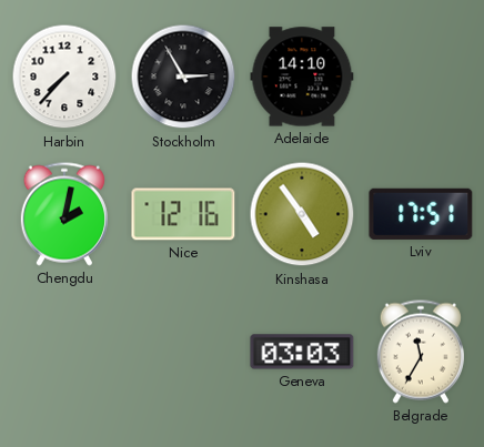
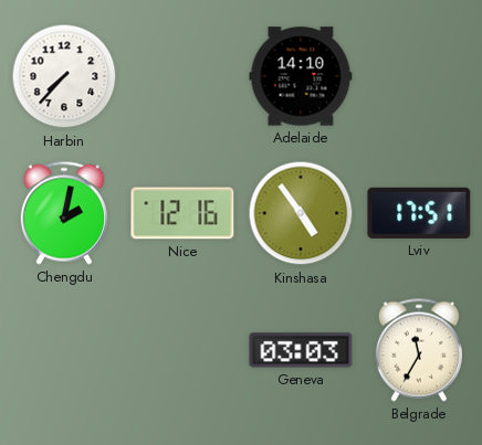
Stockholm: 2:55 -> none
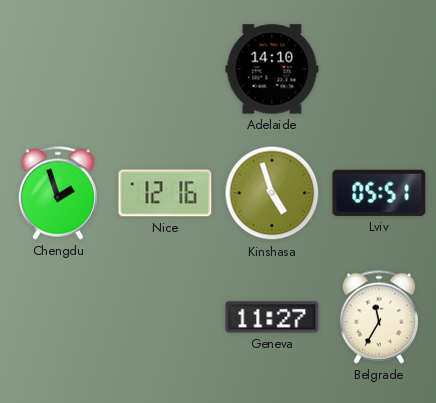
Harbin: 7:37 -> none
Chengdu: 2:02 -> 1:57
Kinshasa: 4:54 -> 4:57
Lviv: 17:51 -> 05:51
Geneva: 03:03 -> 11:27
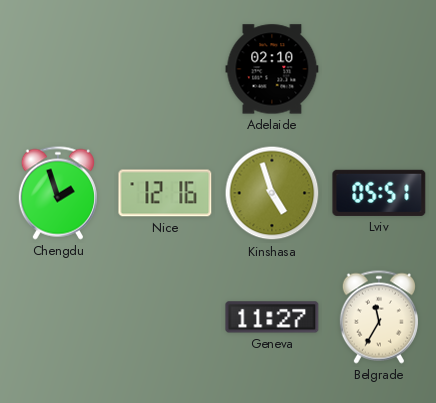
Adelaide: 14:10 -> 02:10
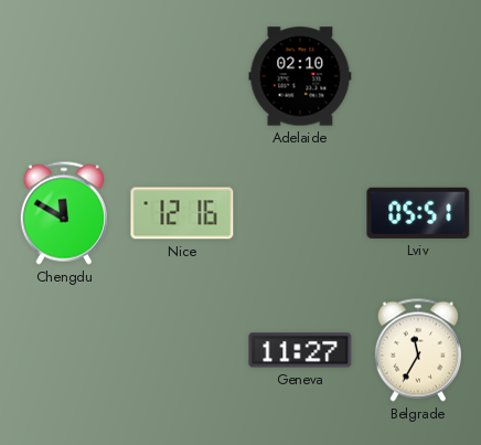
Chengdu: 1:57 -> 11:50
Kinshasa: 4:57 -> none
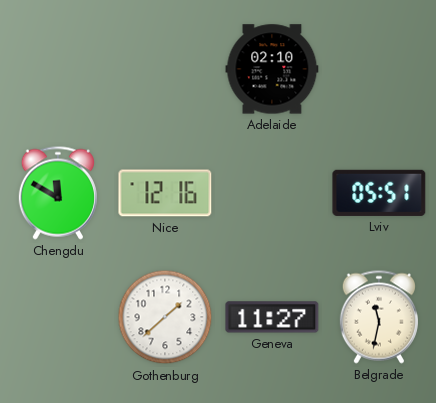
Gothenburg: none -> 1:38
Belgrade: 11:35 -> 11:32
